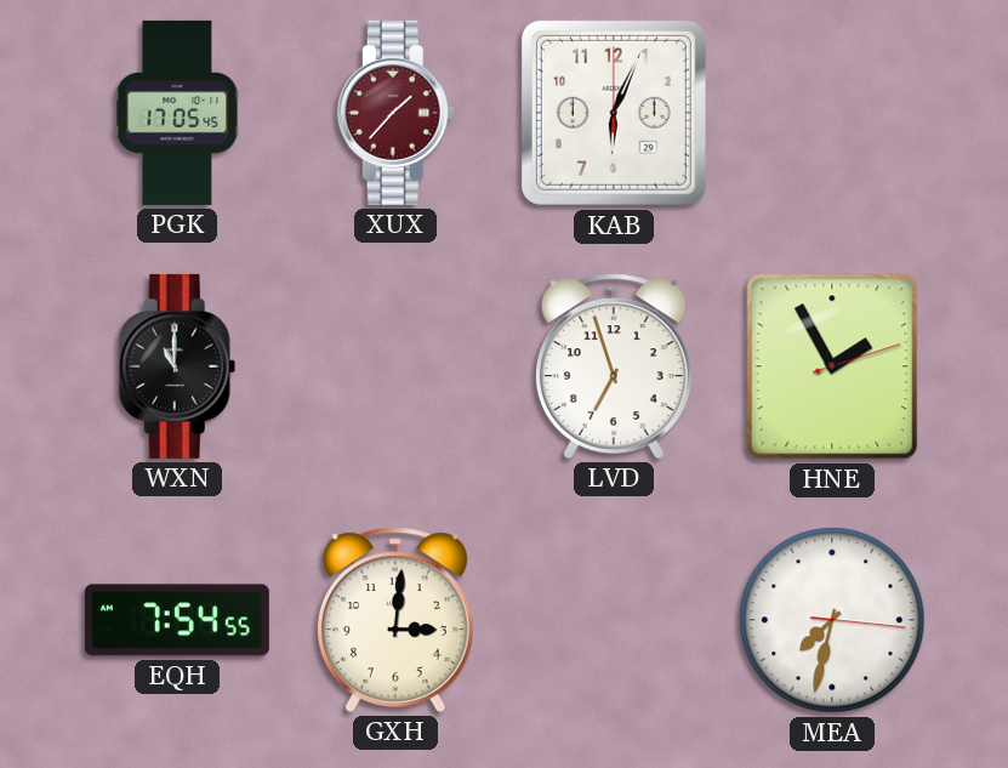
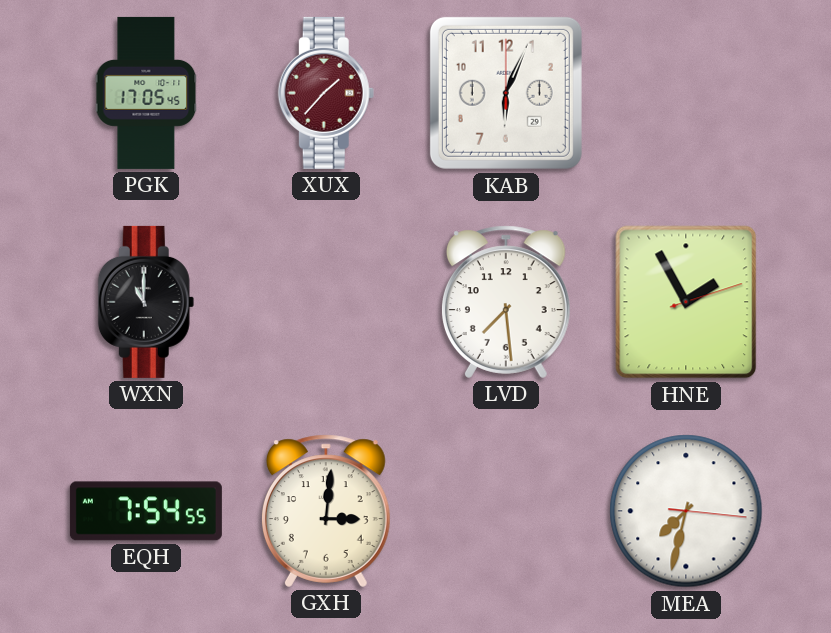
LVD: 6:57 -> 7:29
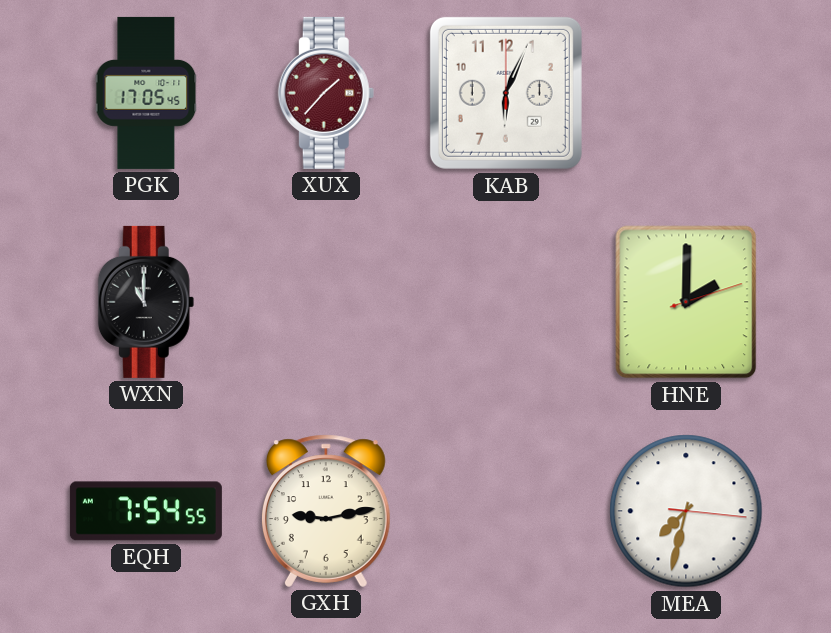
LVD: 7:29 -> none
HNE: 1:55 -> 2:00
GXH: 3:01 -> 9:13
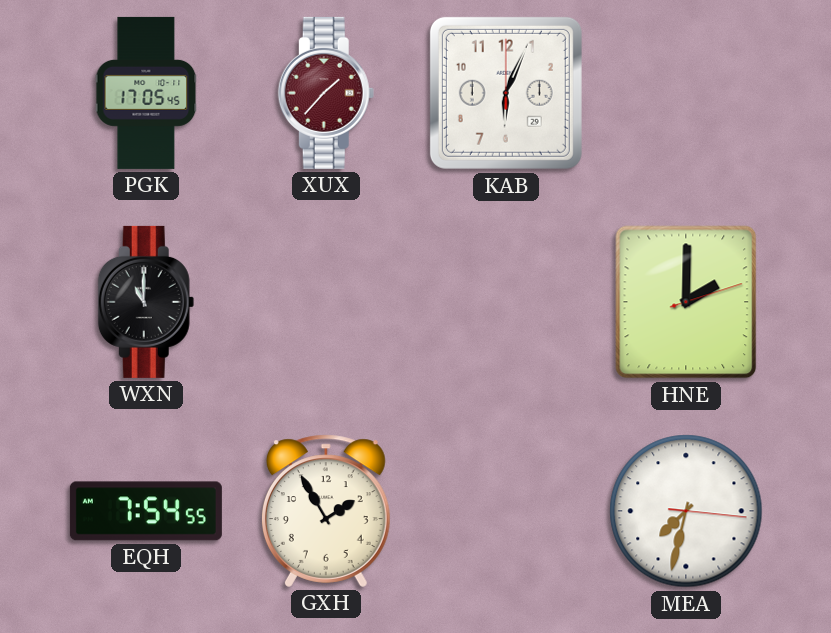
GXH: 9:13 -> 1:55
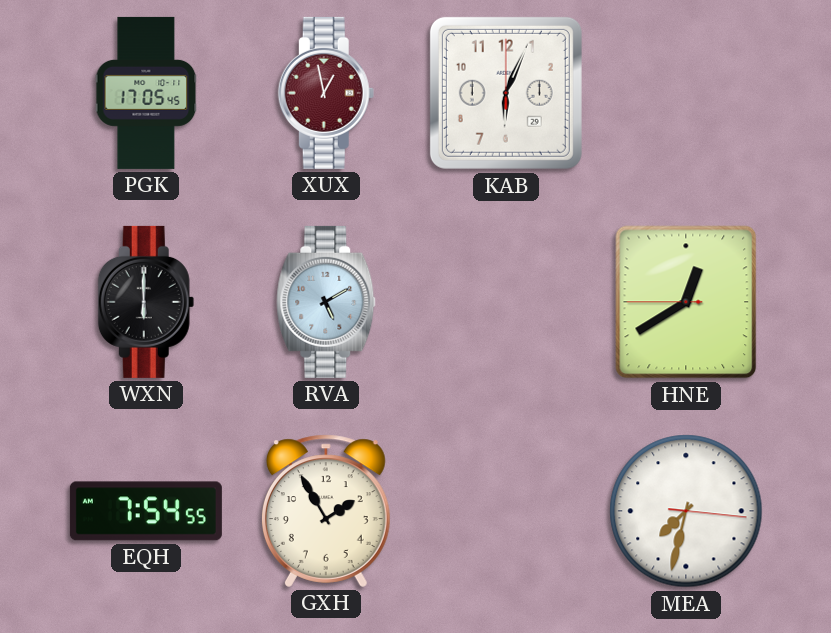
XUX: 1:37 -> 12:58
WXN: 11:00 -> 6:00
RVA: none -> 5:10
HNE: 2:00 -> 12:39
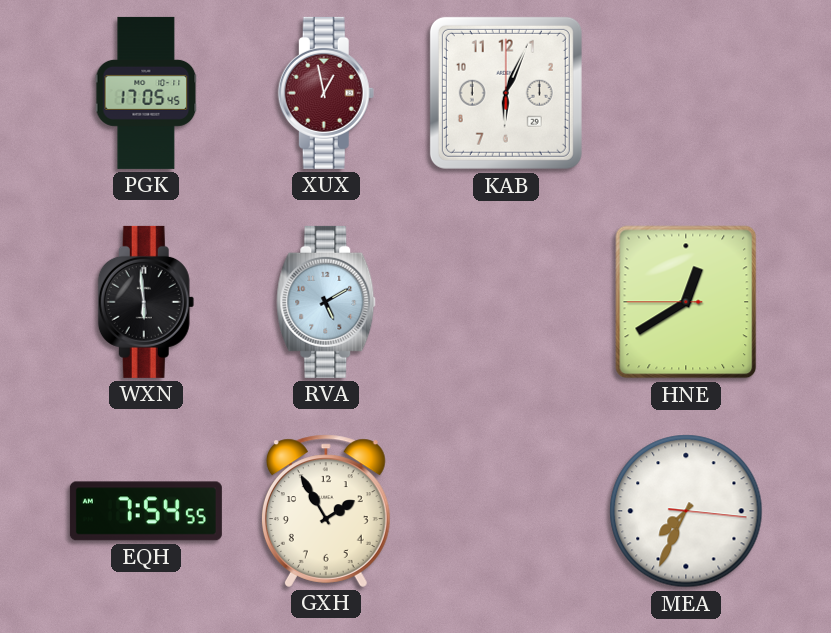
WXN: 6:00 -> 5:59
MEA: 7:32 -> 7:34
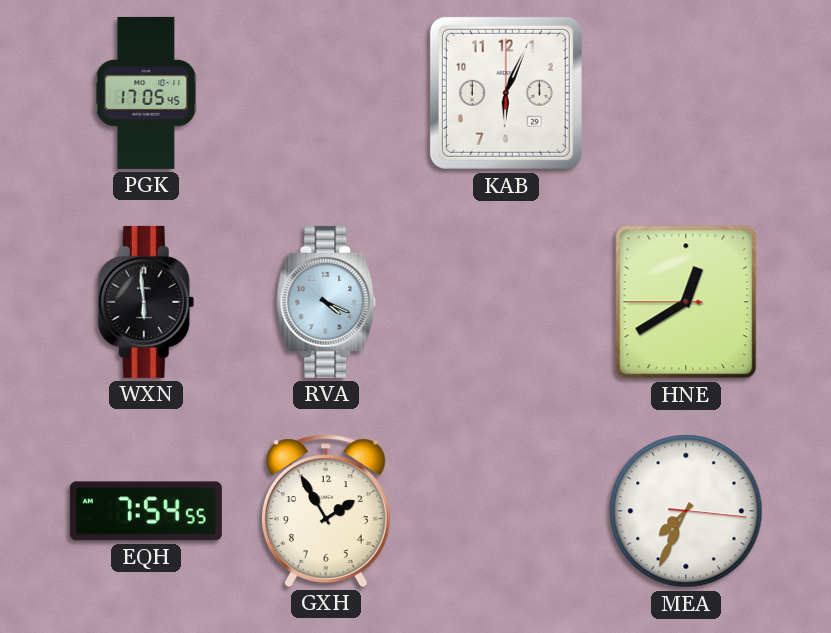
XUX: 12:58 -> none
RVA: 5:10 -> 4:19
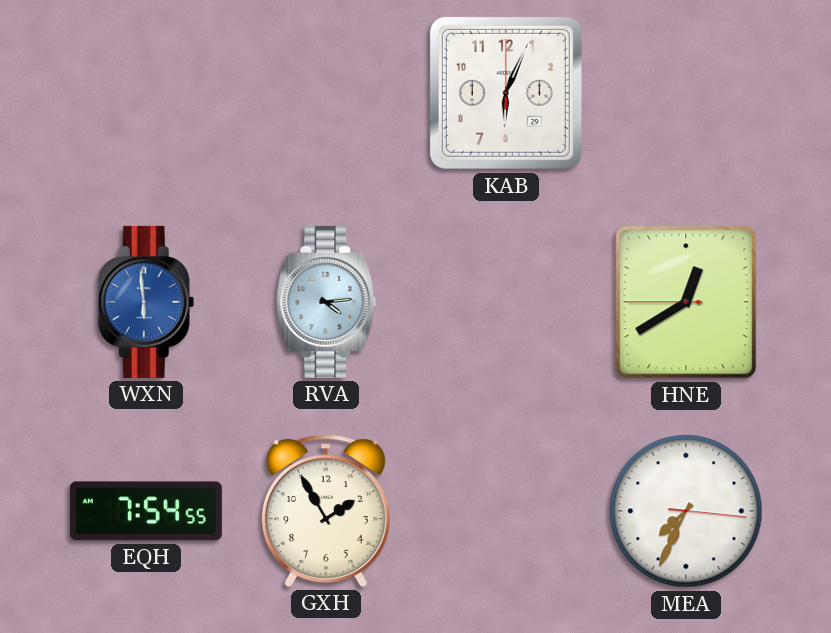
PGK: 17:05 -> none
WXN dial: black -> blue
RVA: 4:19 -> 4:14
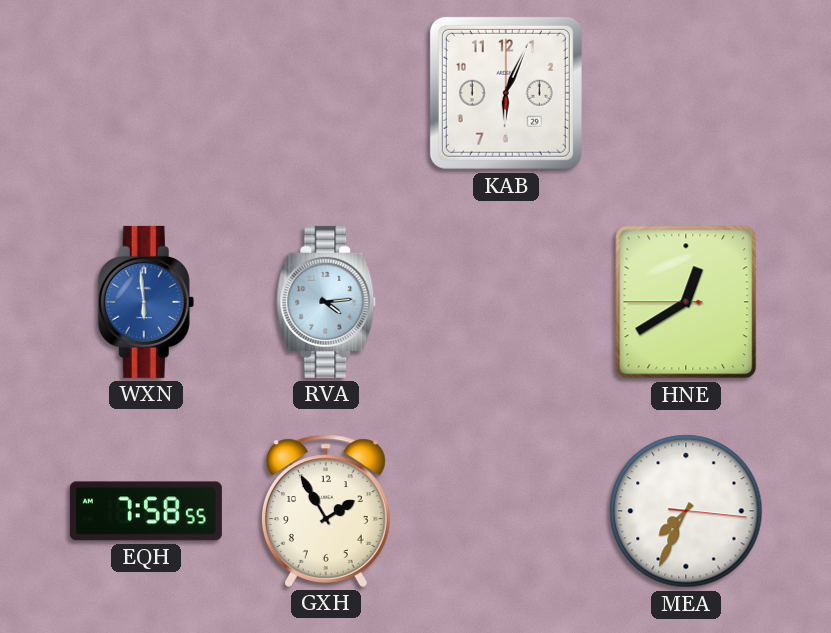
EQH: 7:54 -> 7:58
